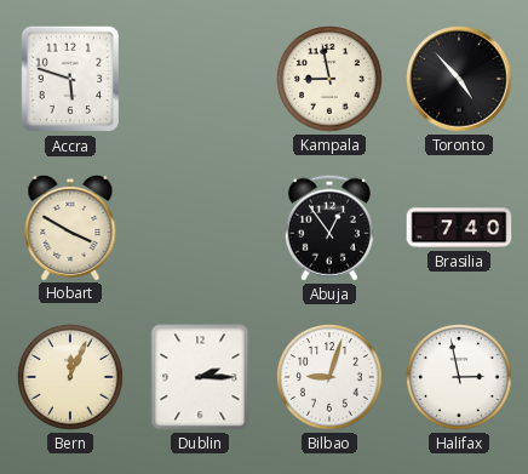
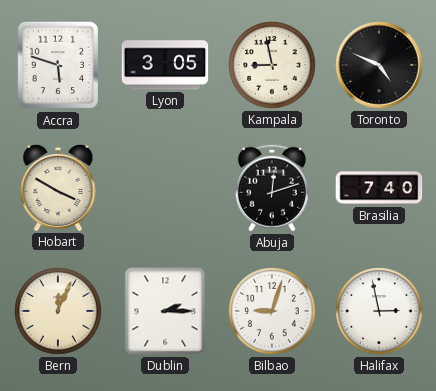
Lyon: none -> 3:05
Toronto: 4:53 -> 4:49
Abuja: 12:54 -> 12:12
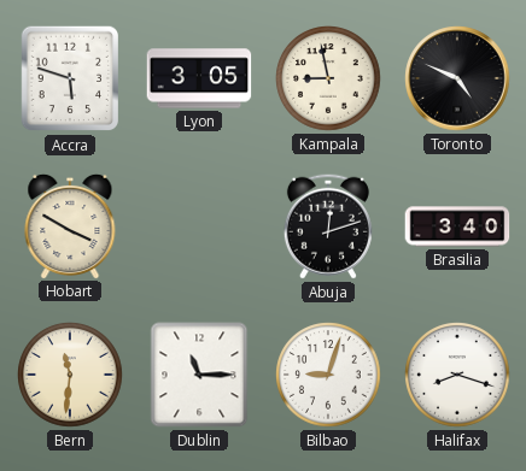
Brasilia: 7:40 -> 3:40
Bern: 12:04 -> 11:31
Dublin: 2:15 -> 11:15
Halifax: 2:58 -> 8:18
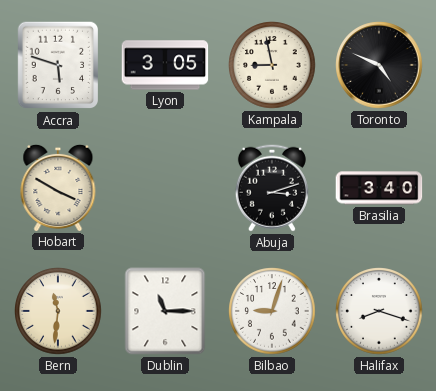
Abuja: 12:12 -> 3:12
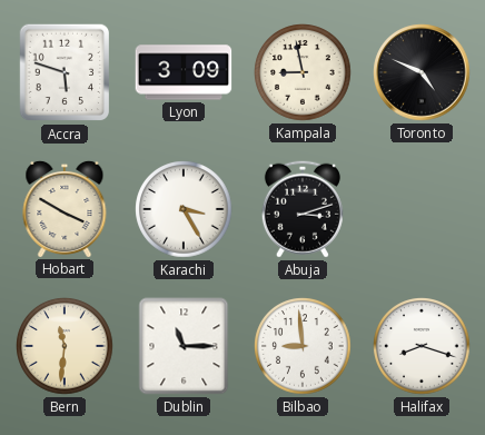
Lyon: 3:05 -> 3:09
Karachi: none -> 3:25
Brasilia: 3:40 -> none
Bilbao: 9:03 -> 8:59
